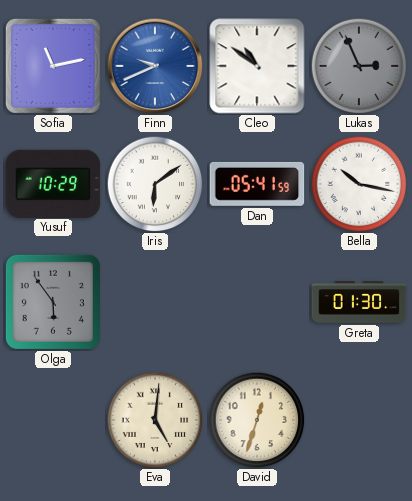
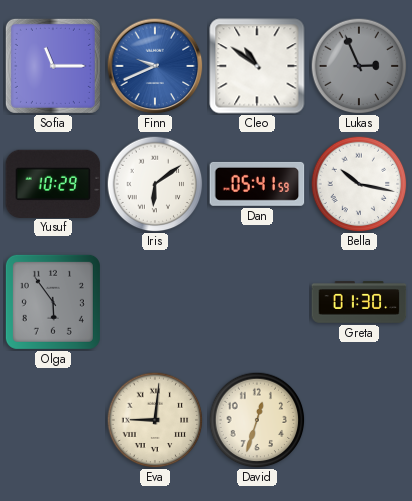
Sofia: 11:13 -> 11:15
Eva: 5:01 -> 9:01
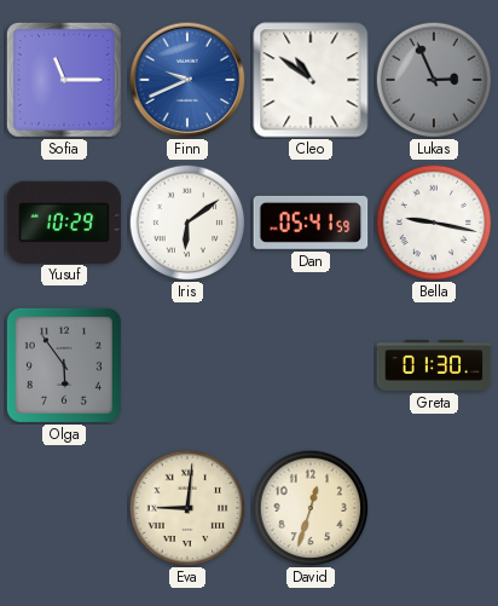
Bella: 10:17 -> 9:17
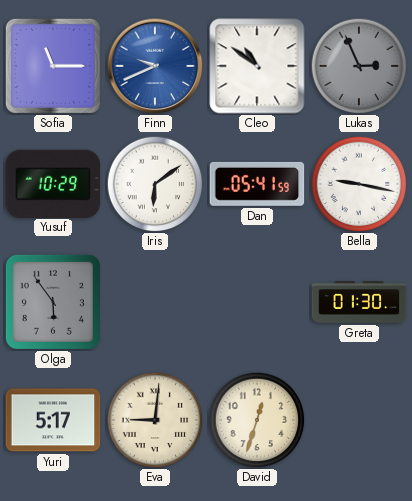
Yuri: none -> 5:17
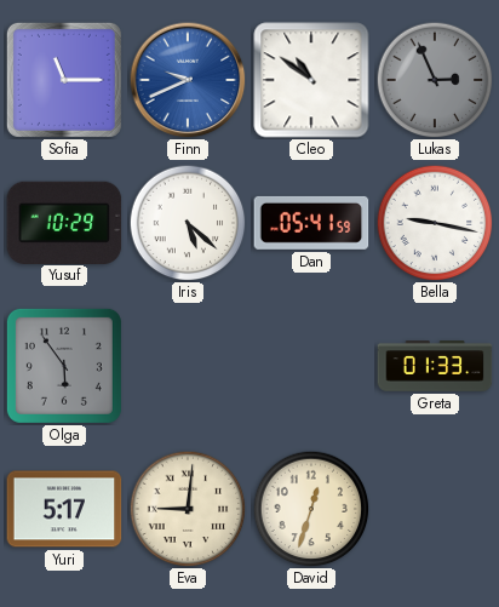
Iris: 6:09 -> 5:22
Greta: 01:30 -> 01:33
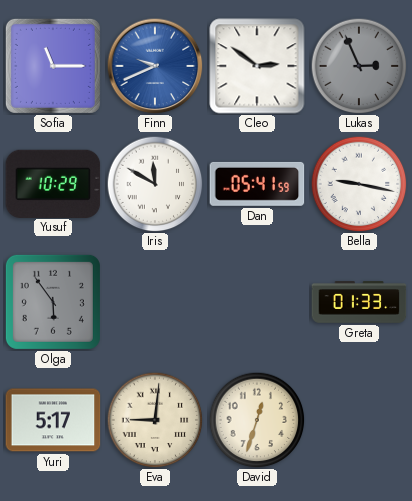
Cleo: 10:51 -> 2:51
Iris: 5:22 -> 11:50
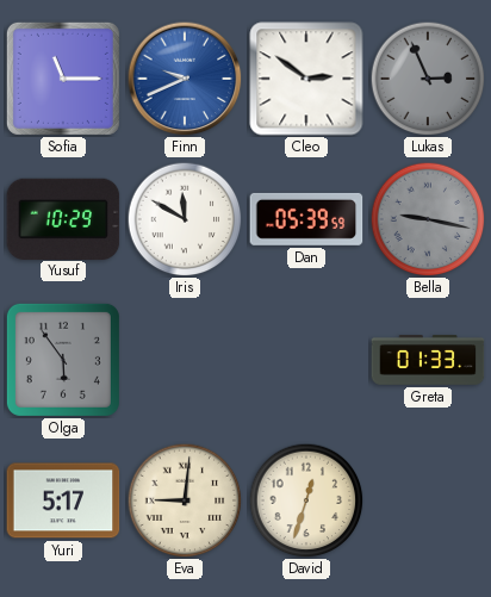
Dan: 05:41 -> 05:39
Bella dial: white -> grey
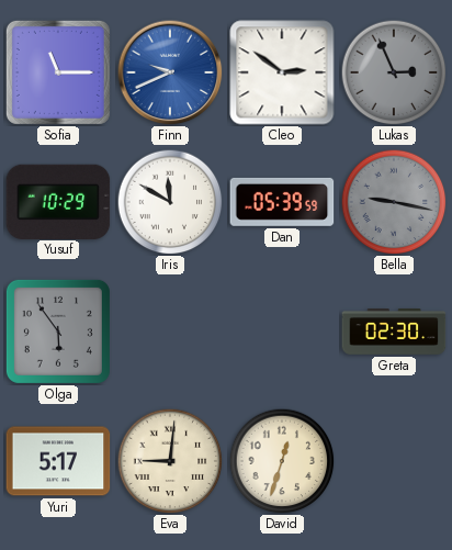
Greta: 01:33 -> 02:30
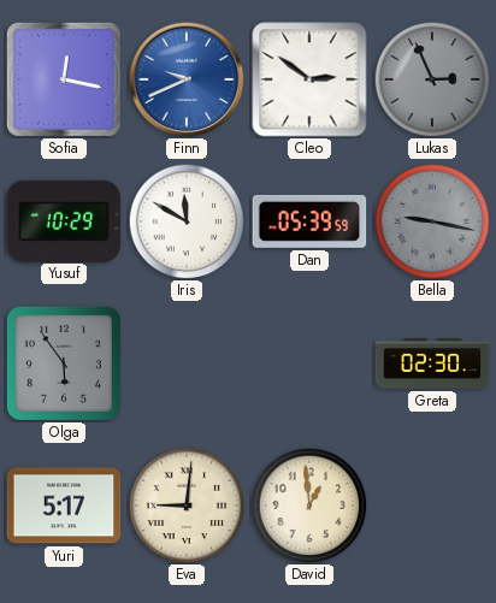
Sofia: 11:15 -> 12:17
David: 12:33 -> 12:59
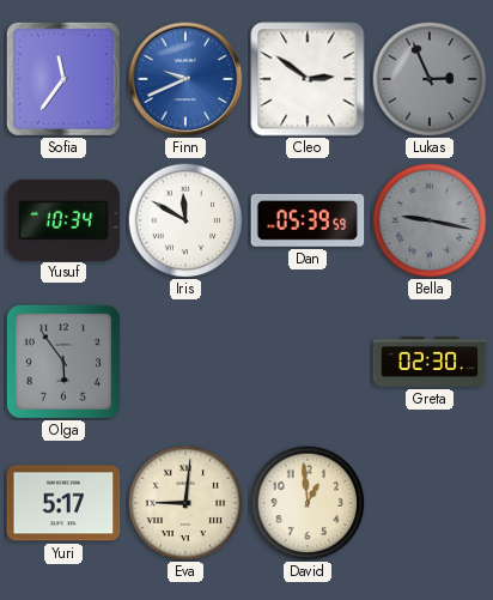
Sofia: 12:17 -> 11:36
Yusuf: 10:29 -> 10:34
